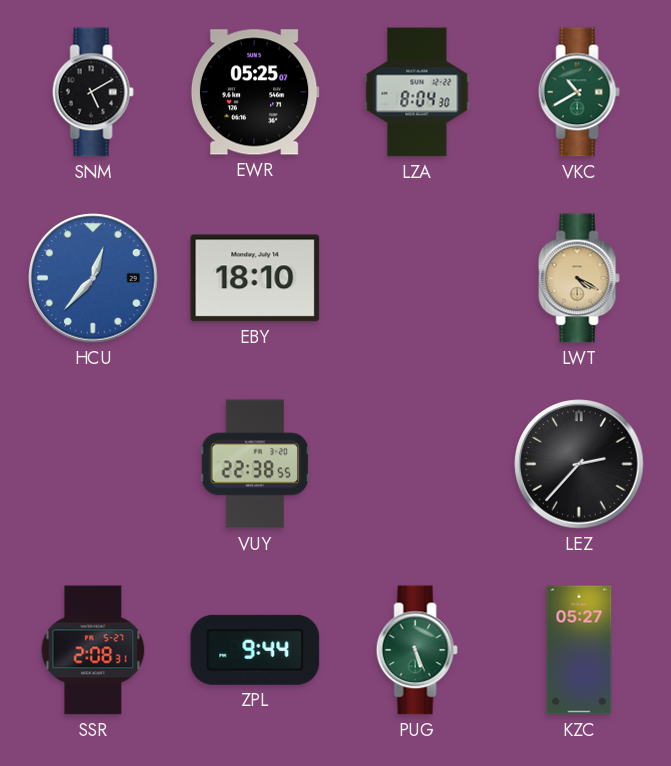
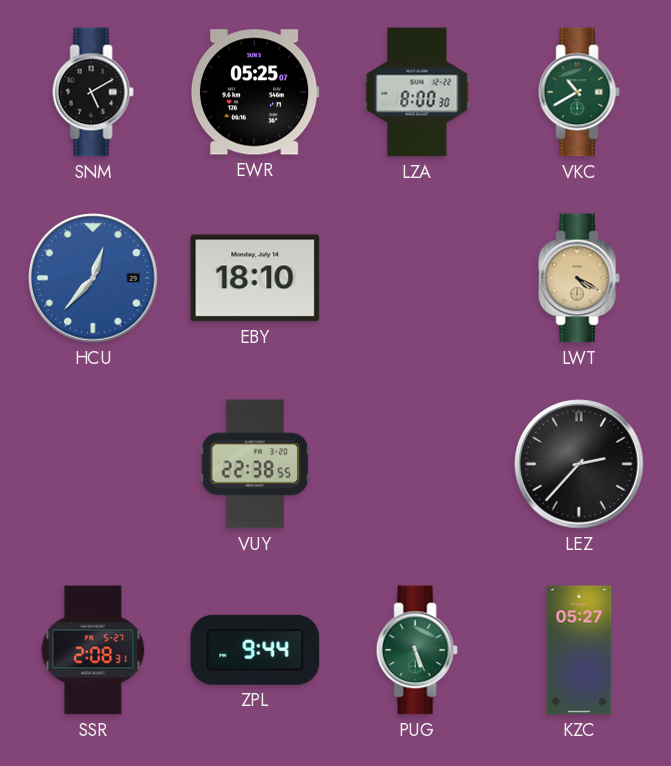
LZA: 8:04 -> 8:00
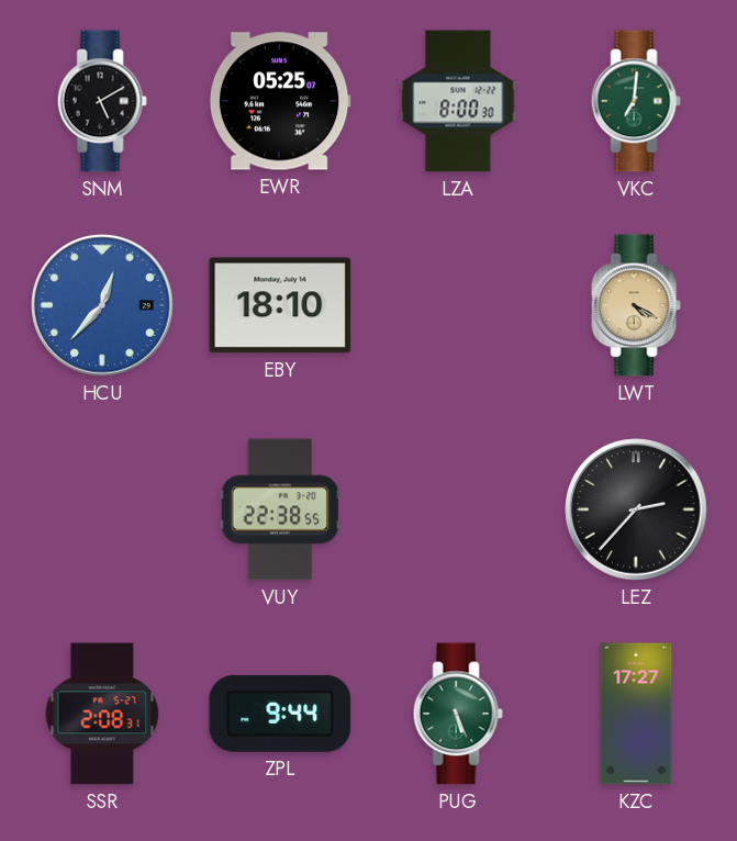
VKC: 10:40 -> 7:01
KZC: 05:27 -> 17:27
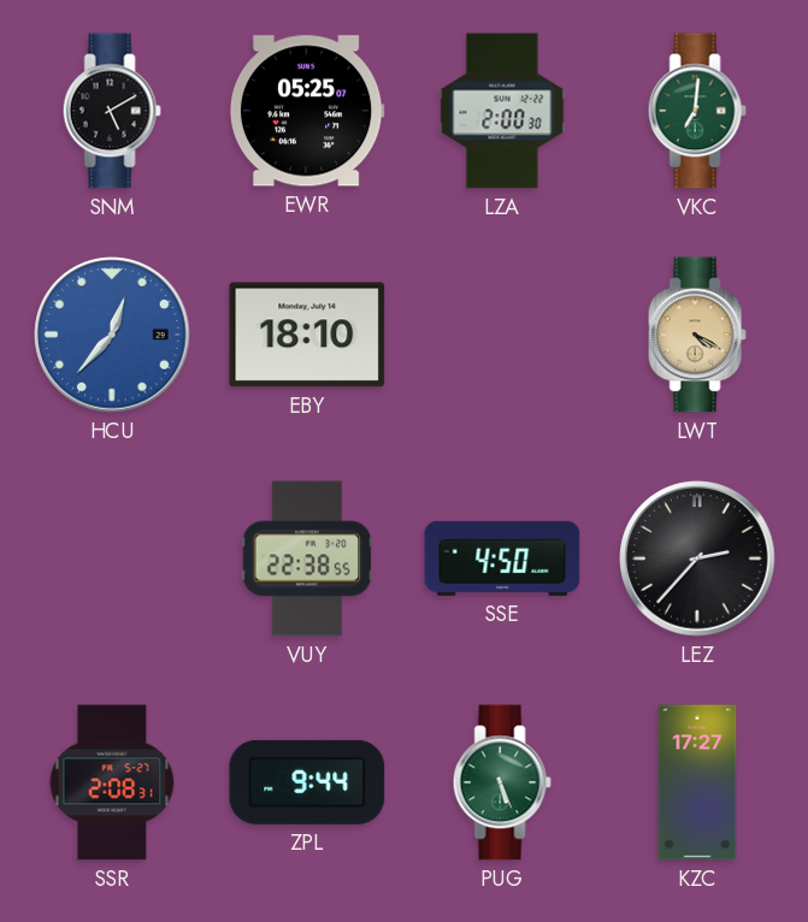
LZA: 8:00 -> 2:00
SSE: none -> 4:50
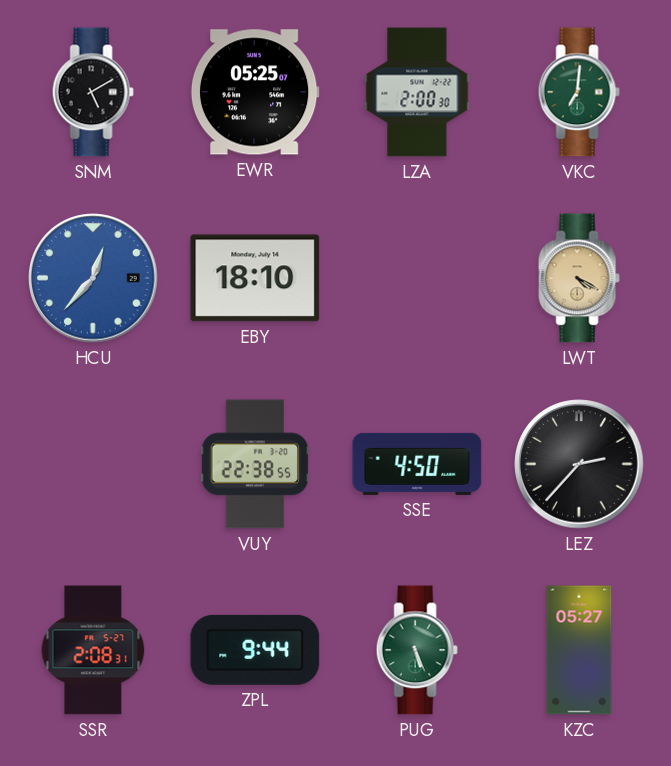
KZC: 17:27 -> 05:27
